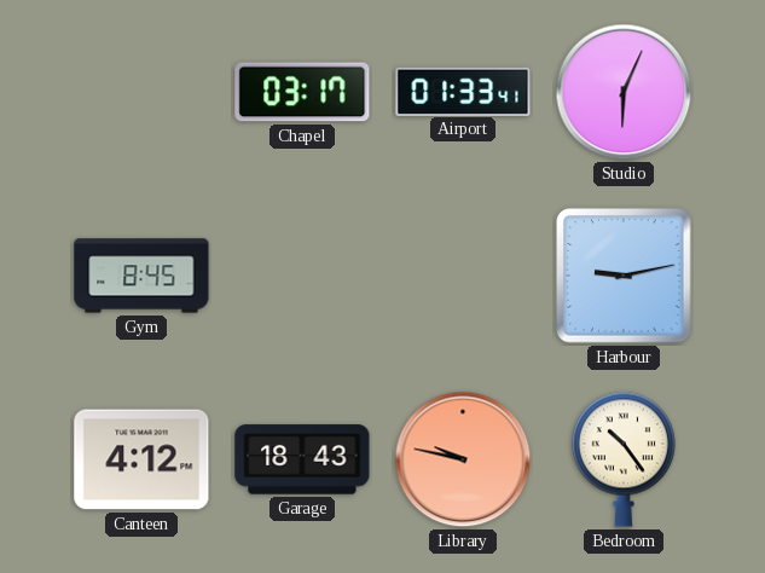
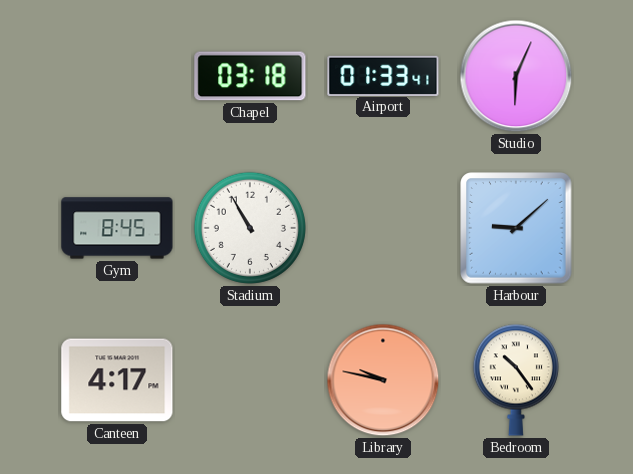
Chapel: 03:17 -> 03:18
Stadium: none -> 10:55
Harbour: 9:13 -> 9:08
Canteen: 4:12 -> 4:17
Garage: 18:43 -> none
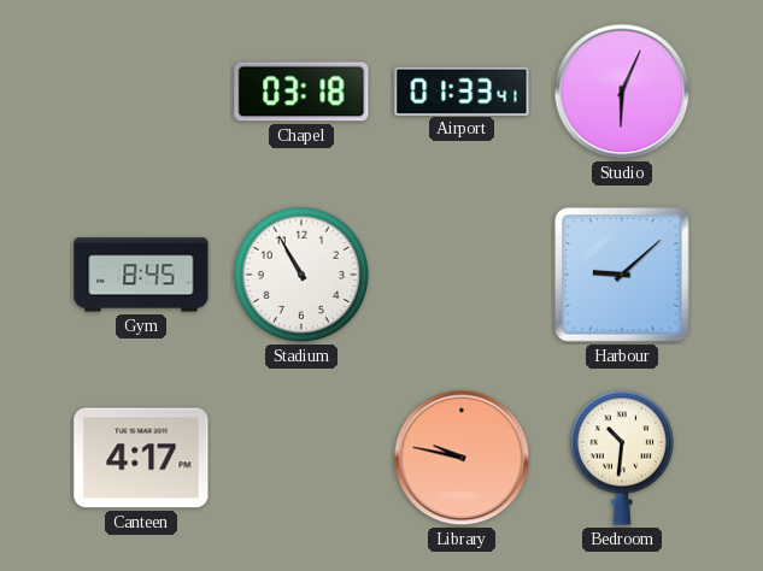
Bedroom: 10:24 -> 10:31
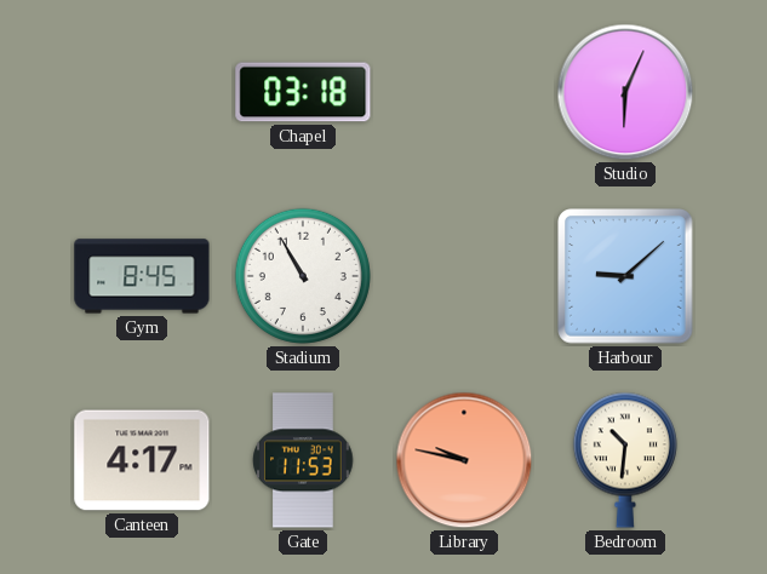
Airport: 01:33 -> none
Gate: none -> 11:53
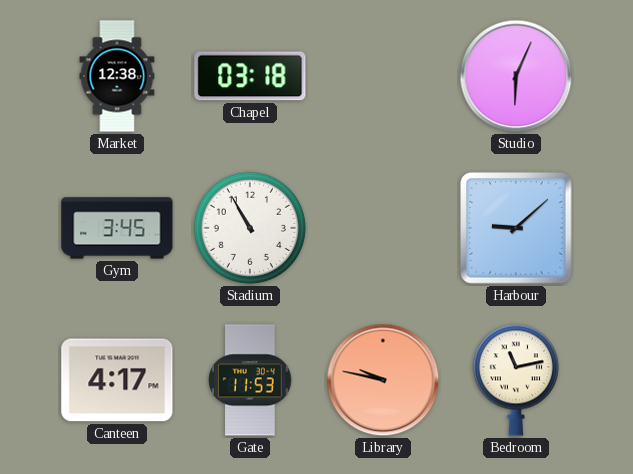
Market: none -> 12:38
Gym: 8:45 -> 3:45
Bedroom: 10:31 -> 11:13
